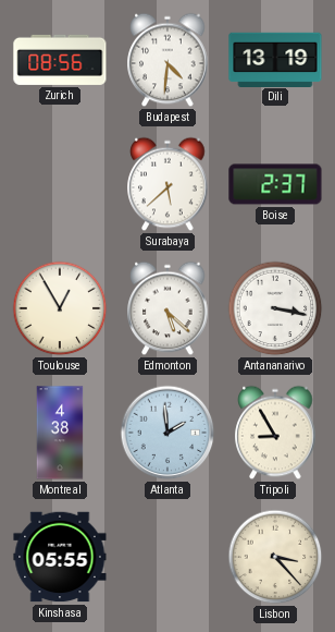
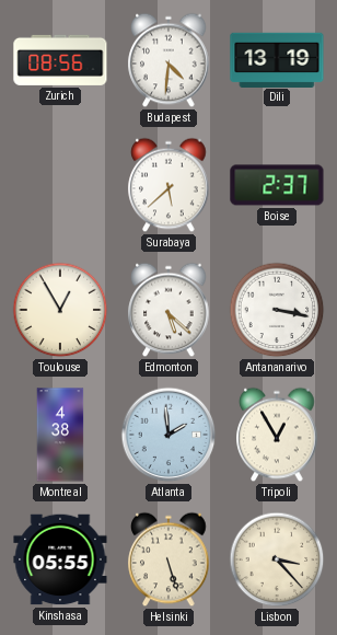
Tripoli: 8:55 -> 12:55
Helsinki: none -> 5:27
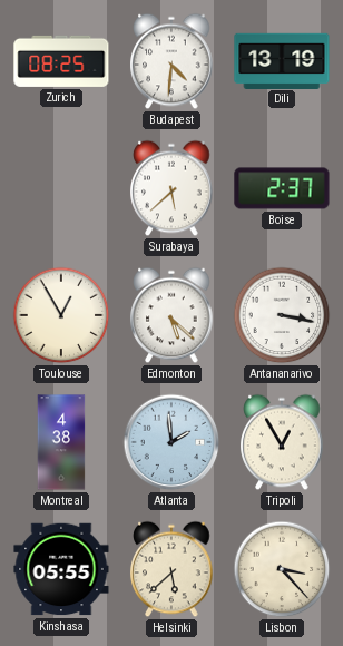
Zurich: 08:56 -> 08:25
Helsinki: 5:27 -> 5:38
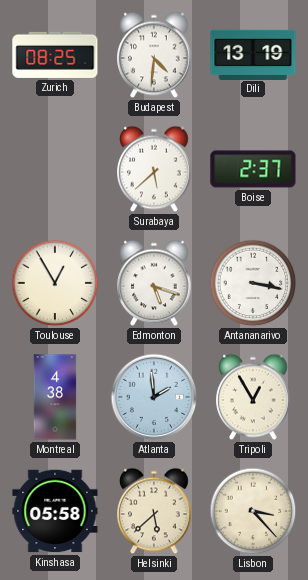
Edmonton: 5:22 -> 5:18
Kinshasa: 05:55 -> 05:58
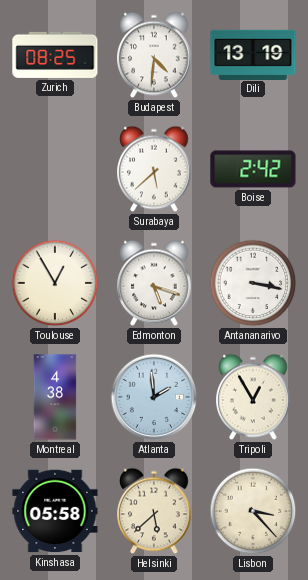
Boise: 2:37 -> 2:42
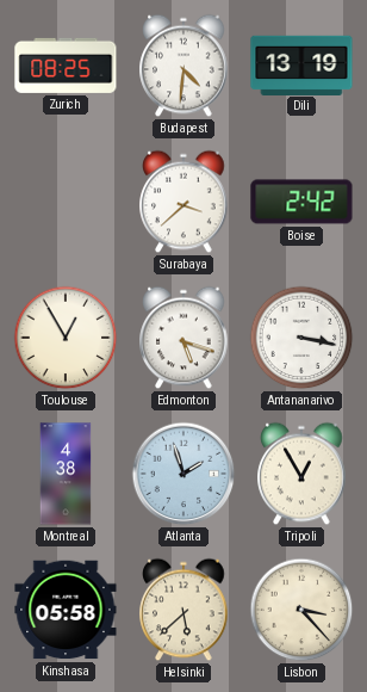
Surabaya: 5:38 -> 3:38
Atlanta: 1:59 -> 1:57
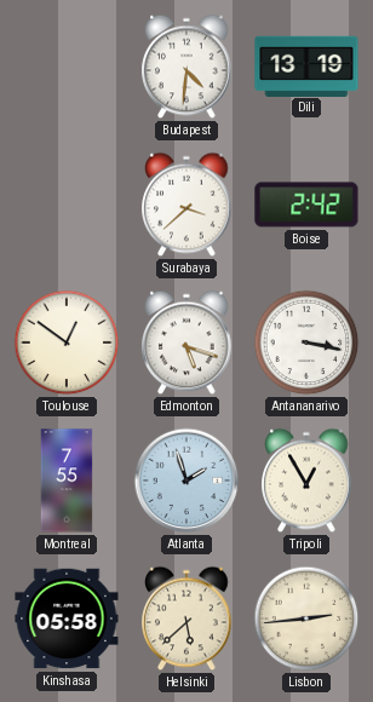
Zurich: 08:25 -> none
Toulouse: 12:55 -> 12:51
Montreal: 4:38 -> 7:55
Lisbon: 3:23 -> 2:44
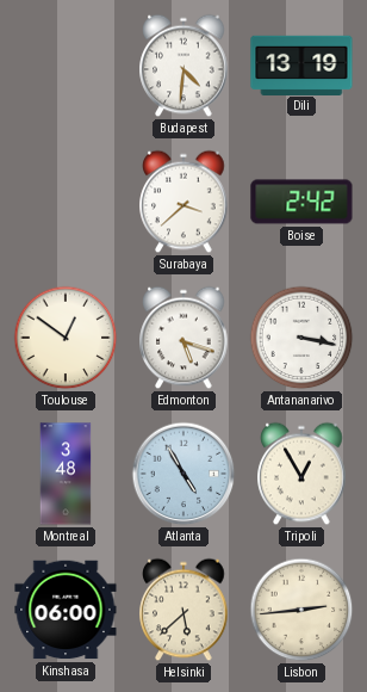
Montreal: 7:55 -> 3:48
Atlanta: 1:57 -> 4:55
Kinshasa: 05:58 -> 06:00
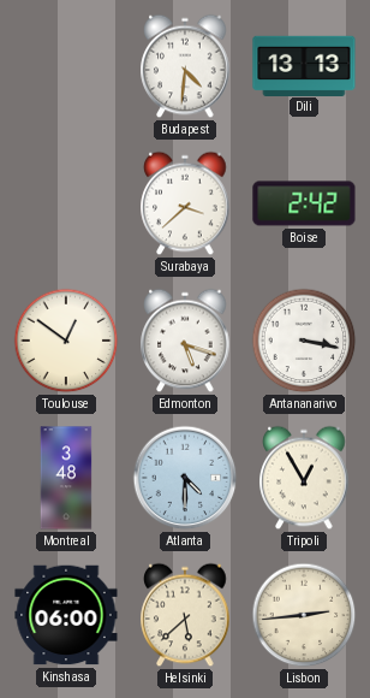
Dili: 13:19 -> 13:13
Atlanta: 4:55 -> 4:30
